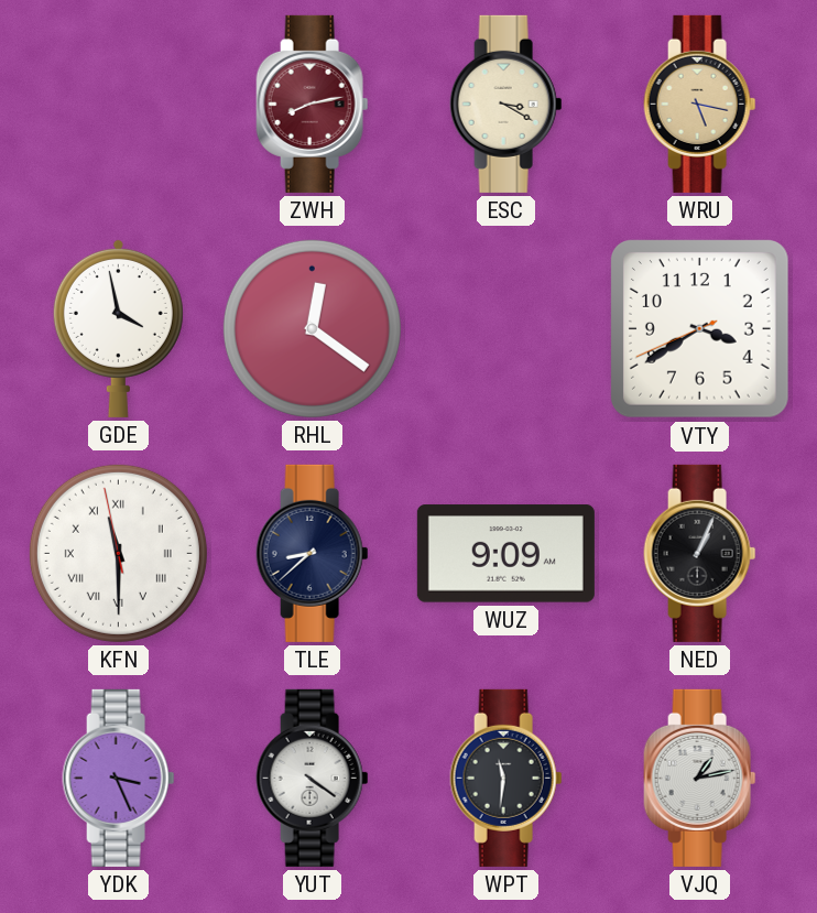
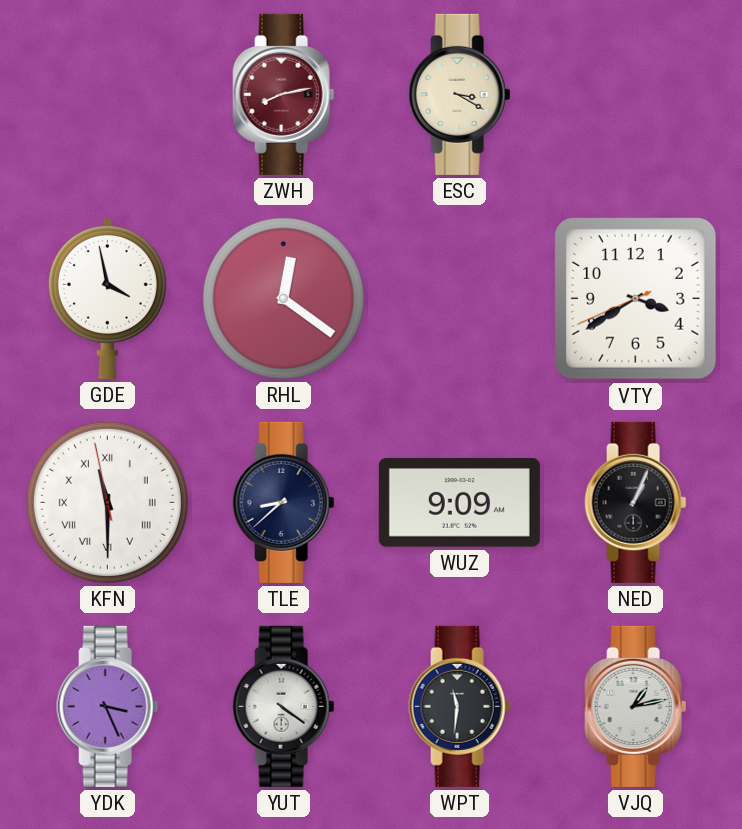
WRU: 5:17 -> none
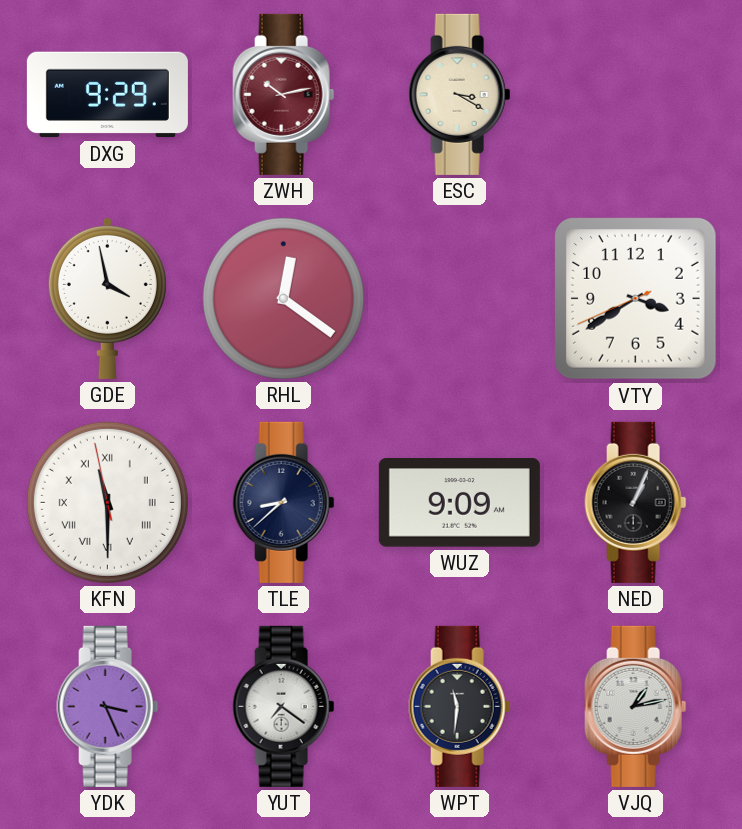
DXG: none -> 9:29
ZWH: 8:13 -> 10:13
YUT: 4:21 -> 7:21
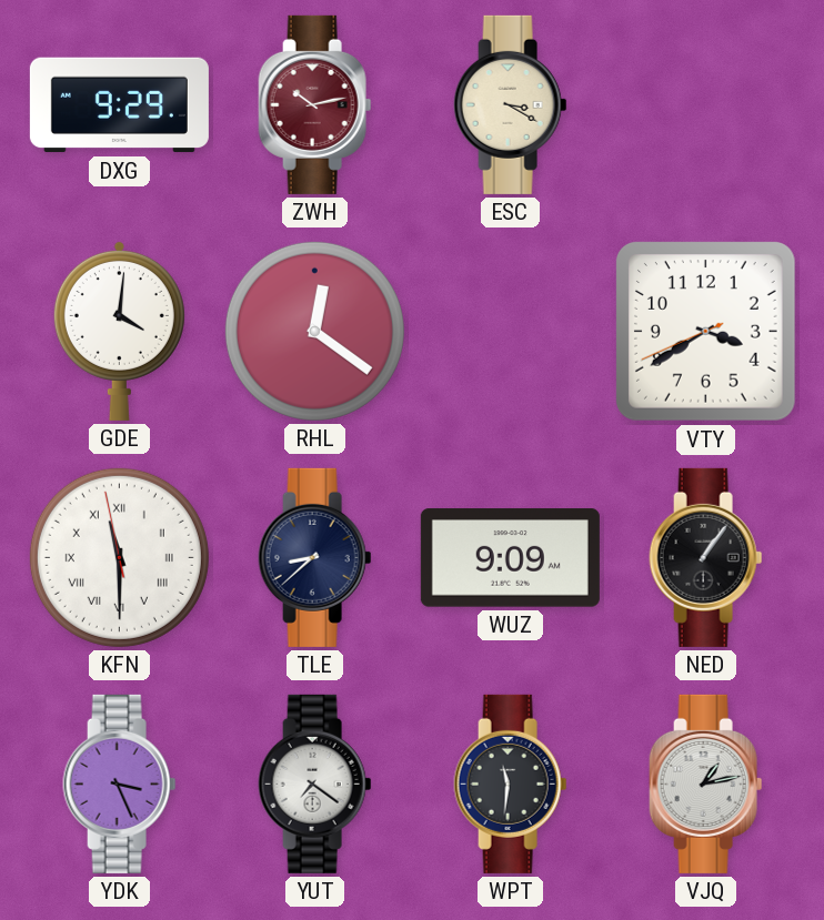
GDE: 3:58 -> 4:01
NED: 1:04 -> 1:06
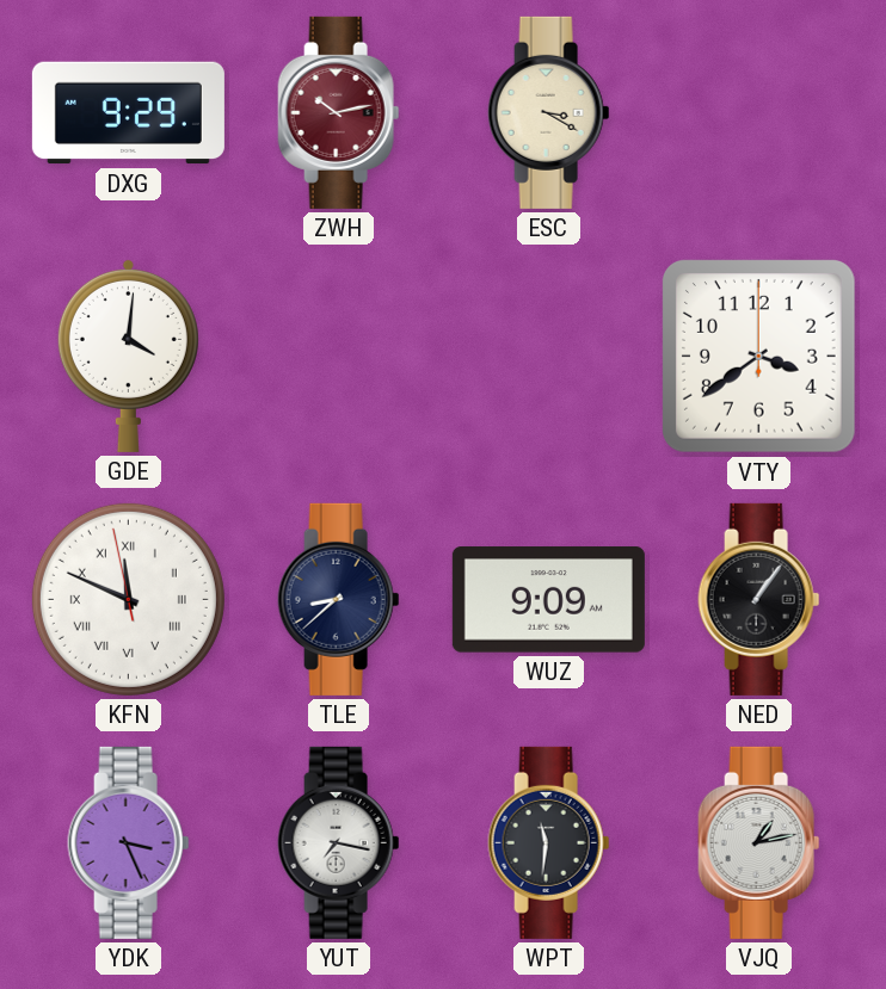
RHL: 12:21 -> none
VTY: 3:39:41 -> 3:39:00
KFN: 11:29 -> 11:48
YUT: 7:21 -> 7:17
